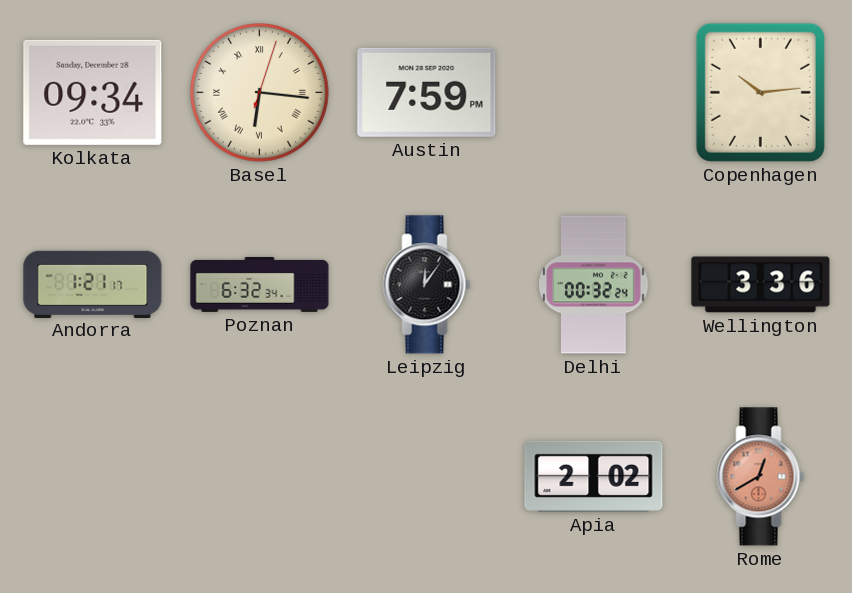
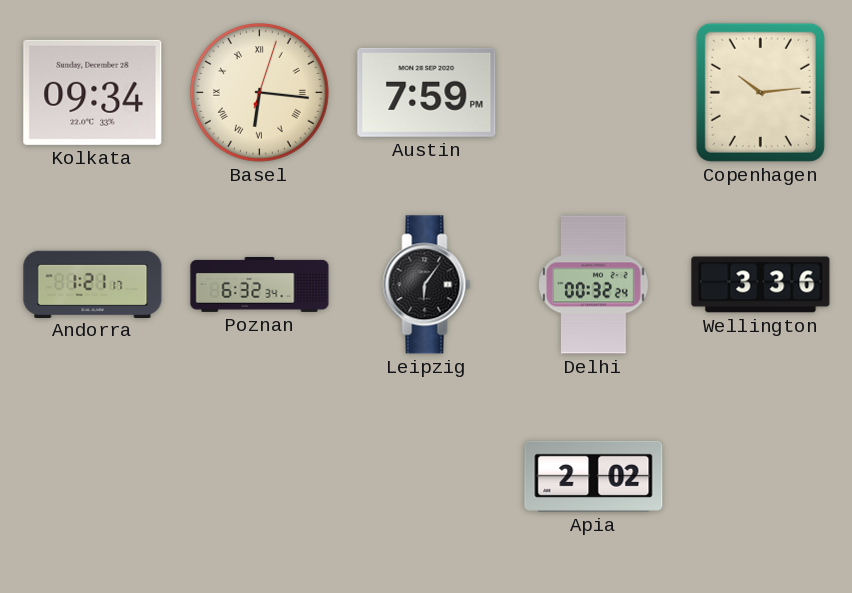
Leipzig: 12:06 -> 6:06
Rome: 12:40 -> none
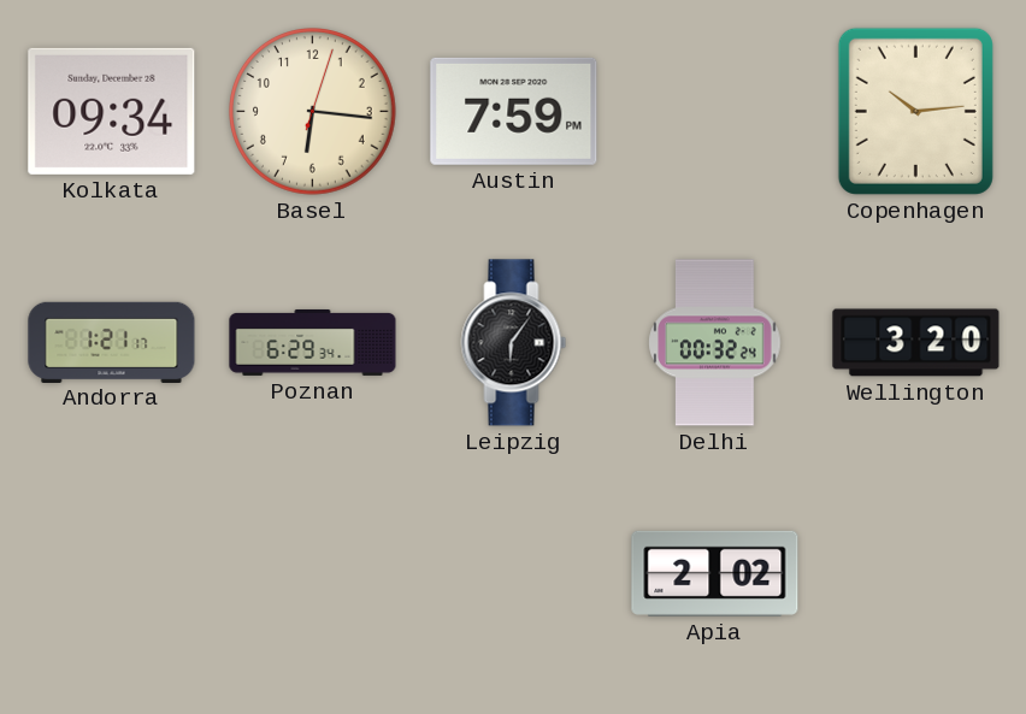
Basel numerals: Roman -> Arabic
Poznan: 6:32 -> 6:29
Wellington: 3:36 -> 3:20
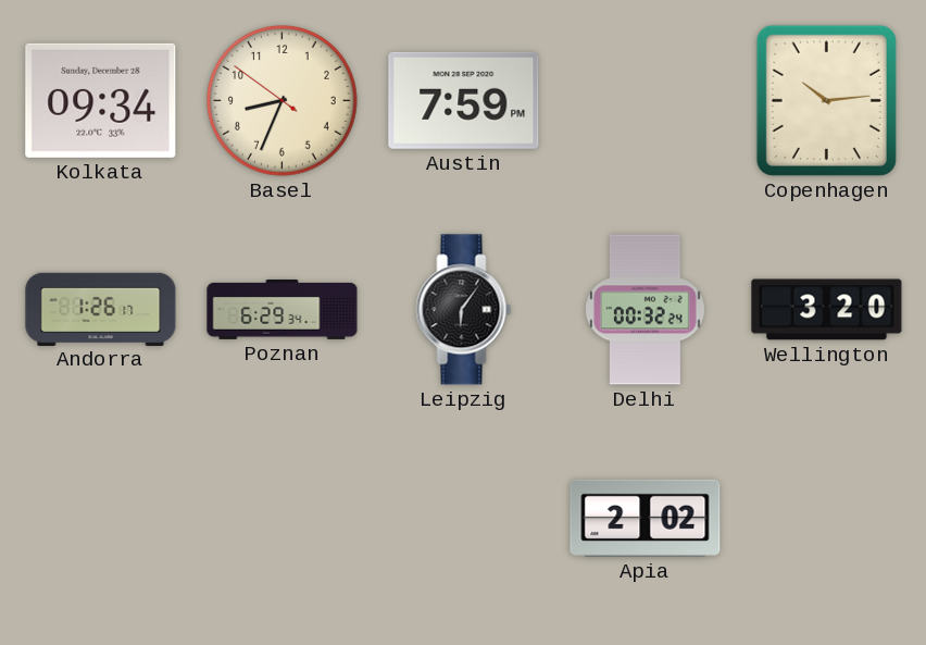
Basel: 6:16 -> 8:33
Andorra: 1:21 -> 1:26
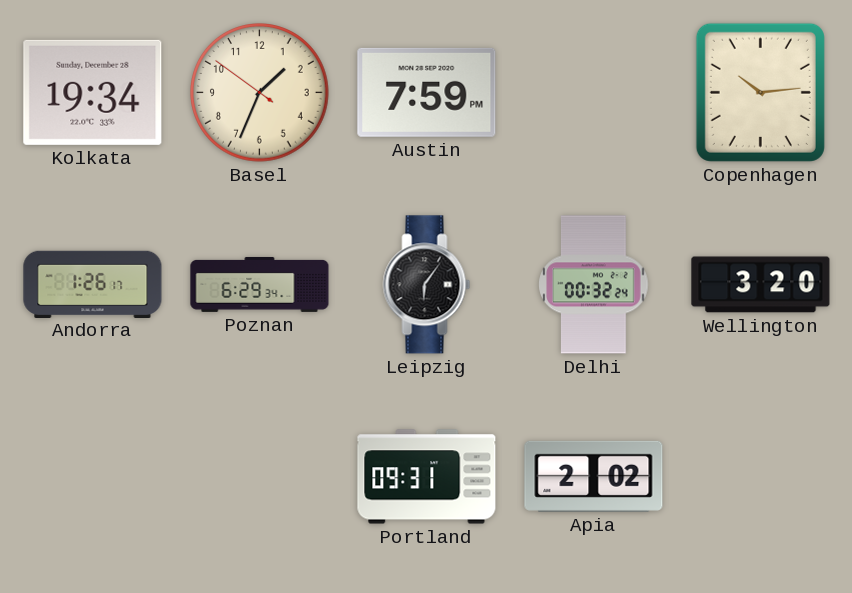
Kolkata: 09:34 -> 19:34
Basel: 8:33 -> 1:33
Portland: none -> 09:31
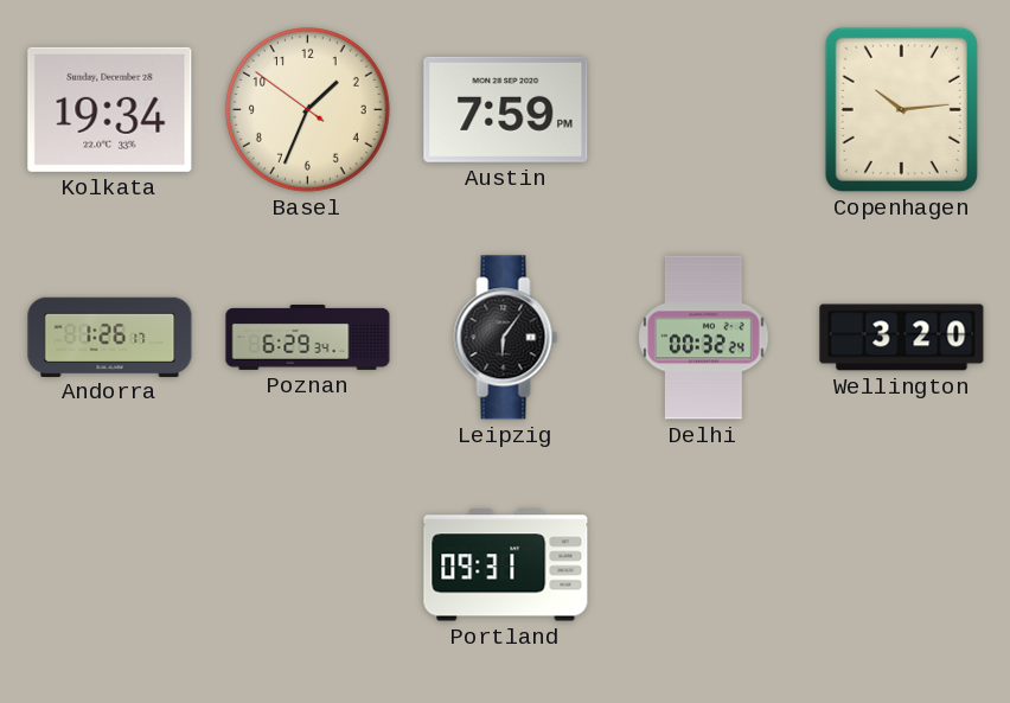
Apia: 2:02 -> none
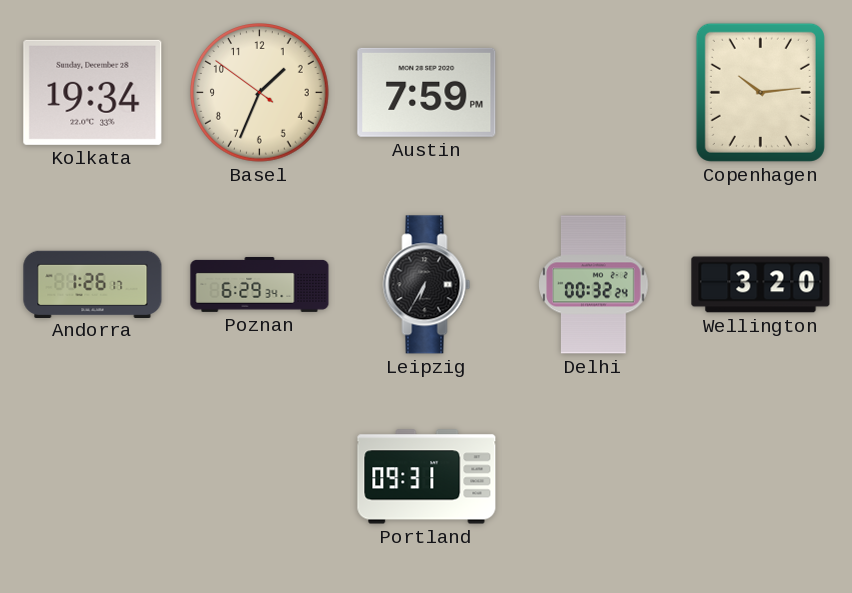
Leipzig: 6:06 -> 6:35
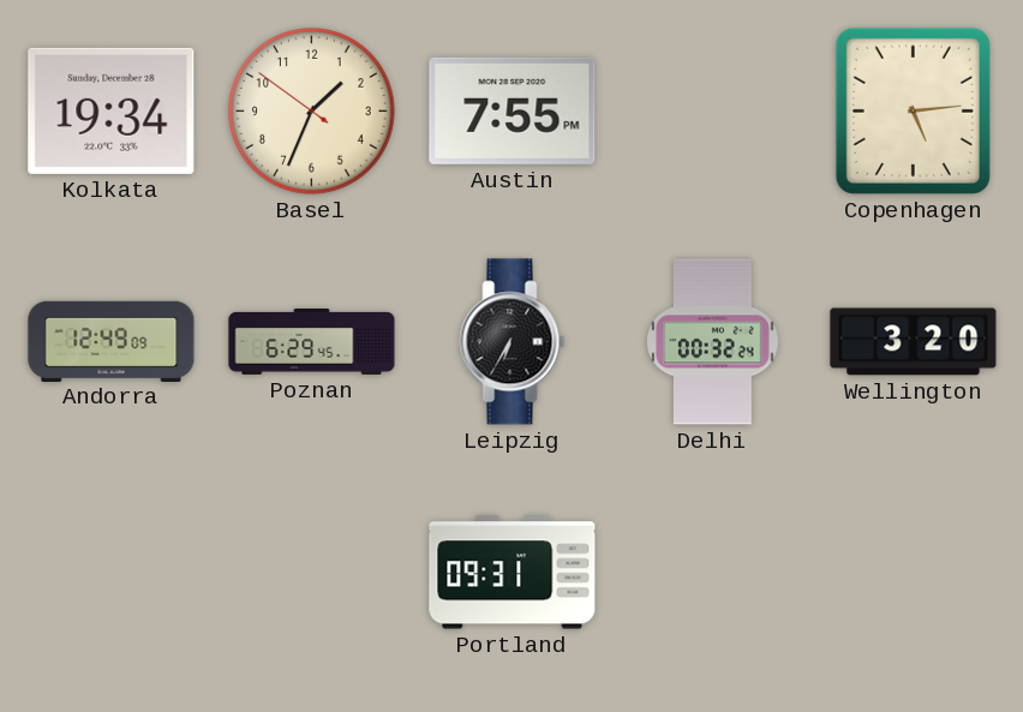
Austin: 7:59 -> 7:55
Copenhagen: 10:14 -> 5:14
Andorra: 1:26 -> 12:49
Poznan: 6:29:34 -> 6:29:45
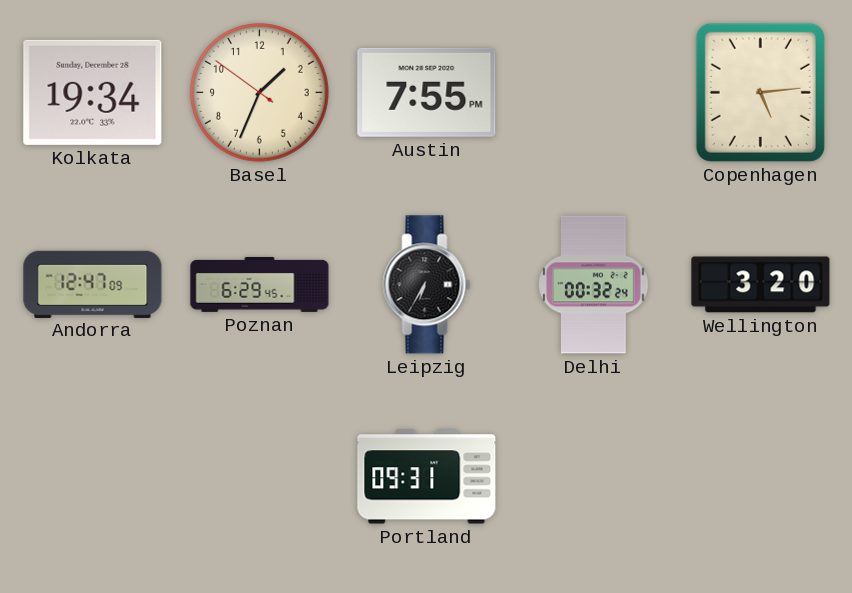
Andorra: 12:49 -> 12:47
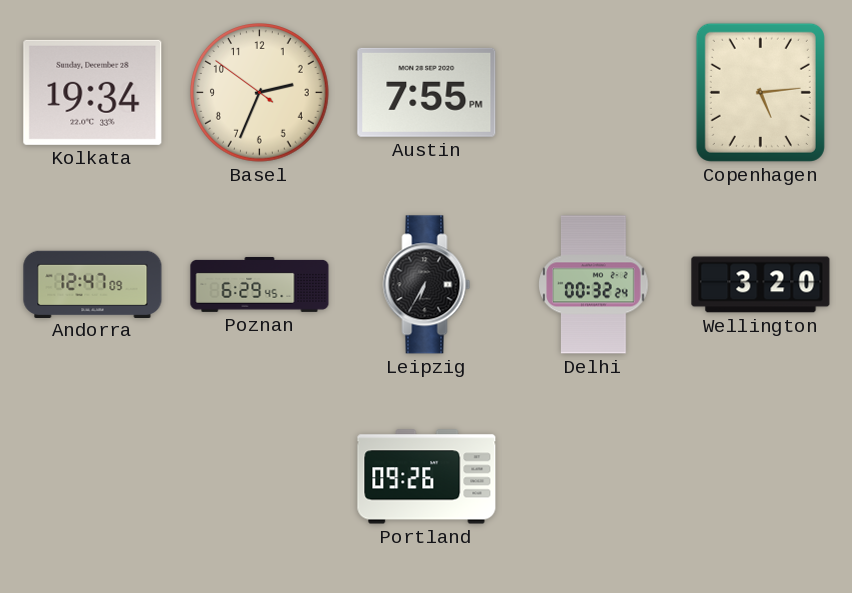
Basel: 1:33 -> 2:33
Portland: 09:31 -> 09:26
